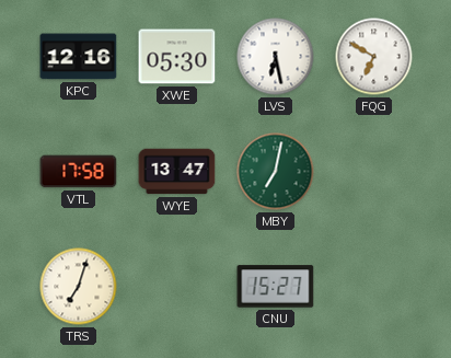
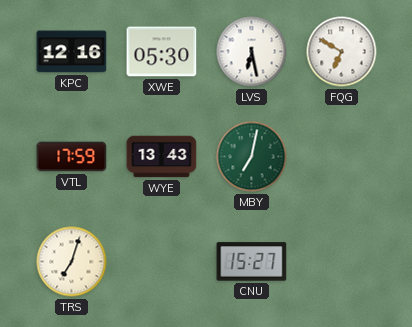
VTL: 17:58 -> 17:59
WYE: 13:47 -> 13:43
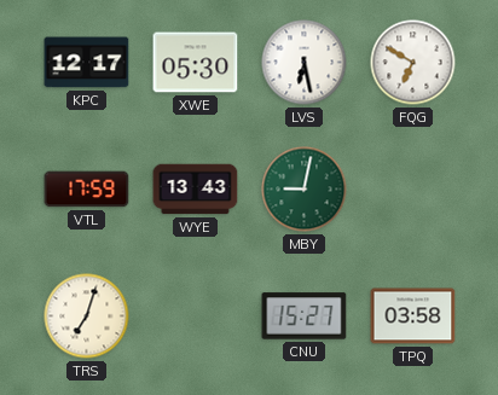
KPC: 12:16 -> 12:17
MBY: 7:02 -> 9:02
TPQ: none -> 03:58
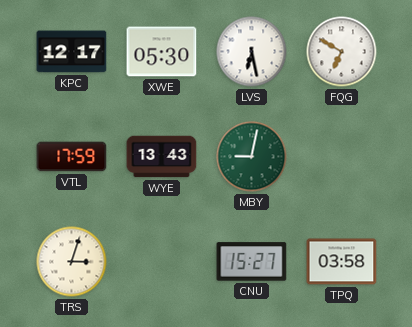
TRS: 7:03 -> 3:03
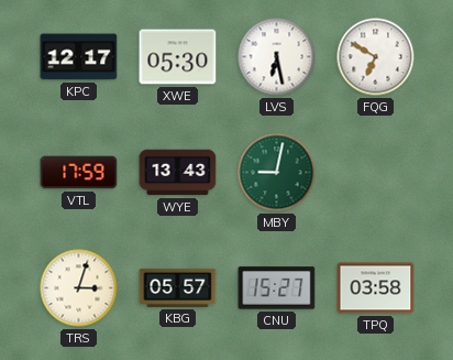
KBG: none -> 05:57
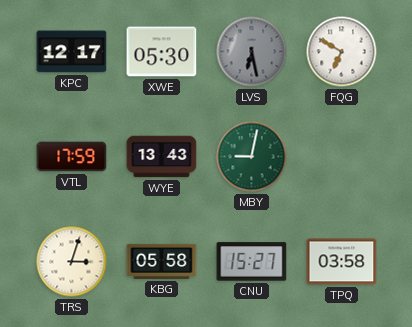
LVS dial: white -> grey
KBG: 05:57 -> 05:58
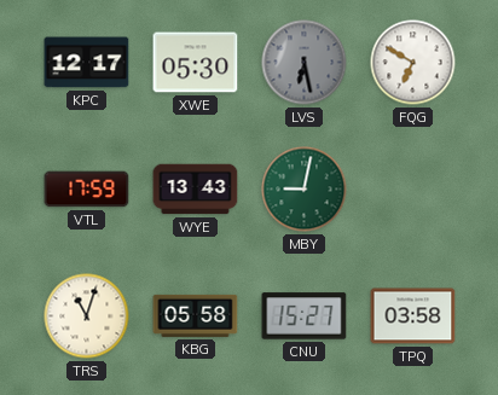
TRS: 3:03 -> 11:03
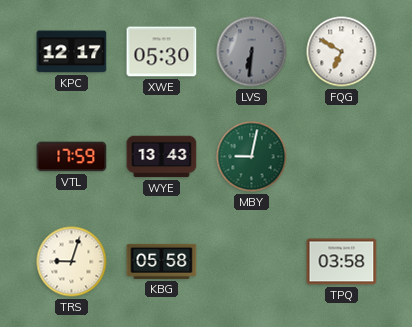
LVS: 6:28 -> 6:31
TRS: 11:03 -> 9:03
CNU: 15:27 -> none
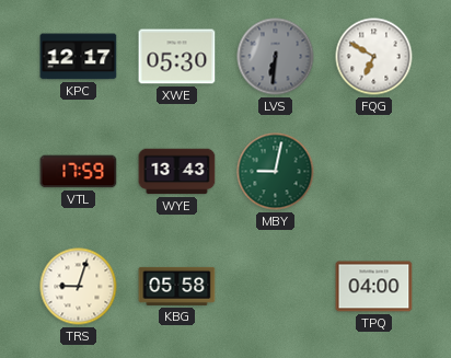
TPQ: 03:58 -> 04:00
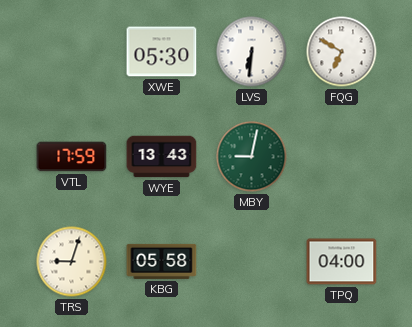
KPC: 12:17 -> none
LVS dial: grey -> white
